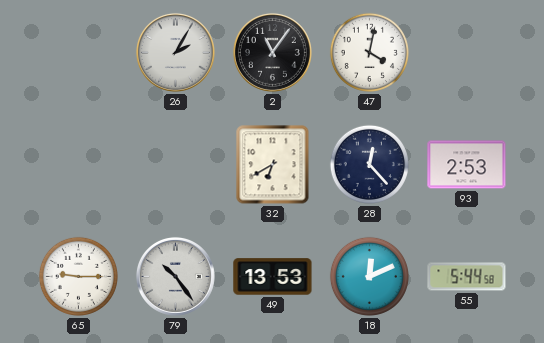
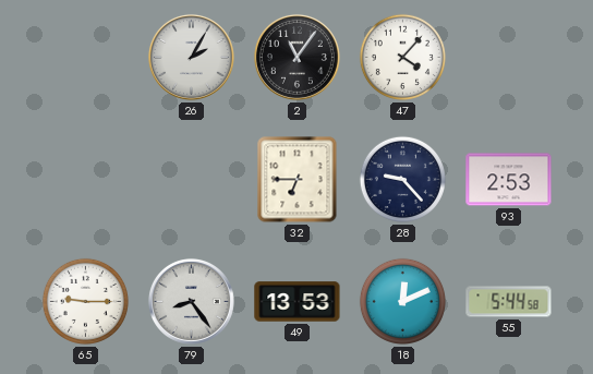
47: 4:02 -> 4:07
32: 6:40 -> 6:45
28: 12:23 -> 9:23
79: 10:24 -> 8:24
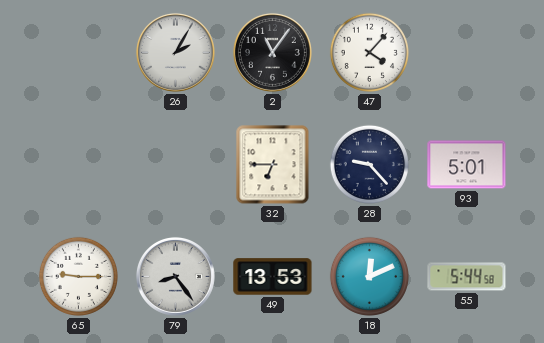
93: 2:53 -> 5:01
